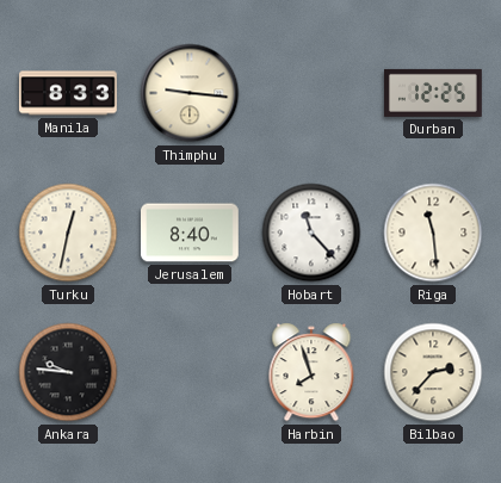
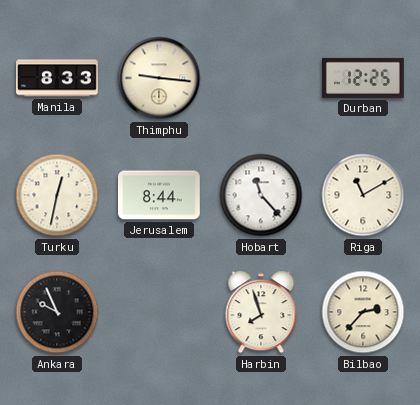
Jerusalem: 8:40 -> 8:44
Riga: 11:29 -> 11:10
Ankara: 9:46 -> 9:56
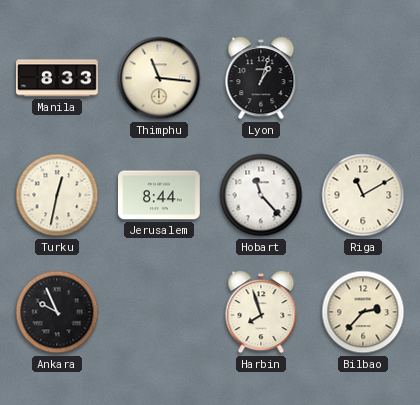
Thimphu: 9:16 -> 11:16
Lyon: none -> 1:03
Durban: 12:25 -> none
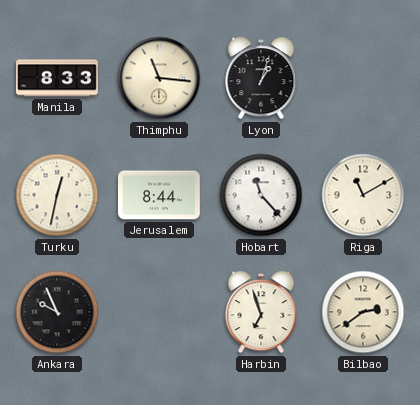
Harbin: 7:57 -> 6:57
Bilbao: 2:37 -> 2:39
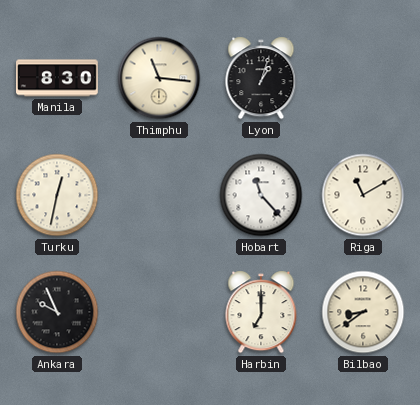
Manila: 8:33 -> 8:30
Jerusalem: 8:44 -> none
Harbin: 6:57 -> 7:00
Bilbao: 2:39 -> 8:39
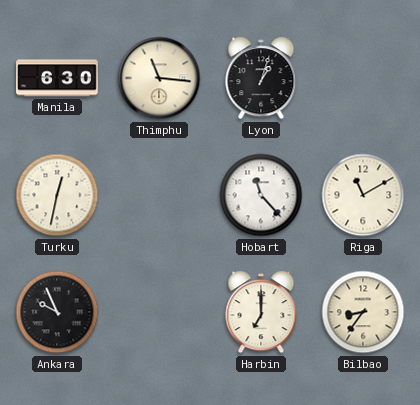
Manila: 8:30 -> 6:30
Bilbao: 8:39 -> 8:36
